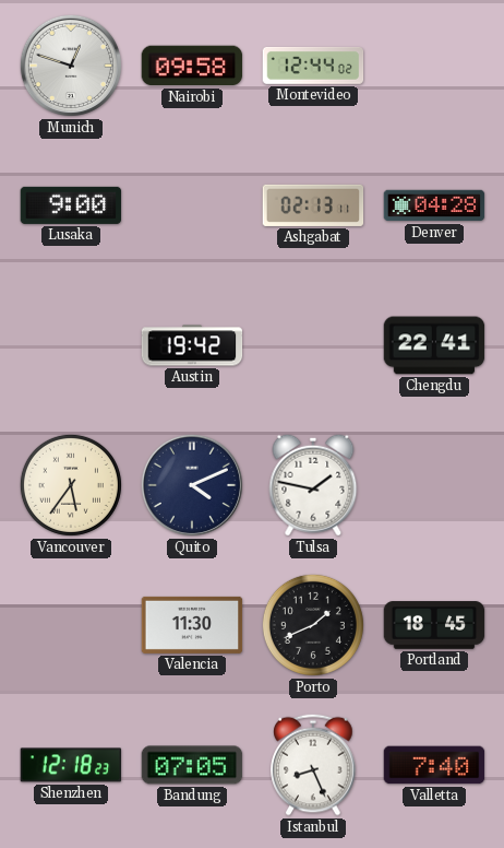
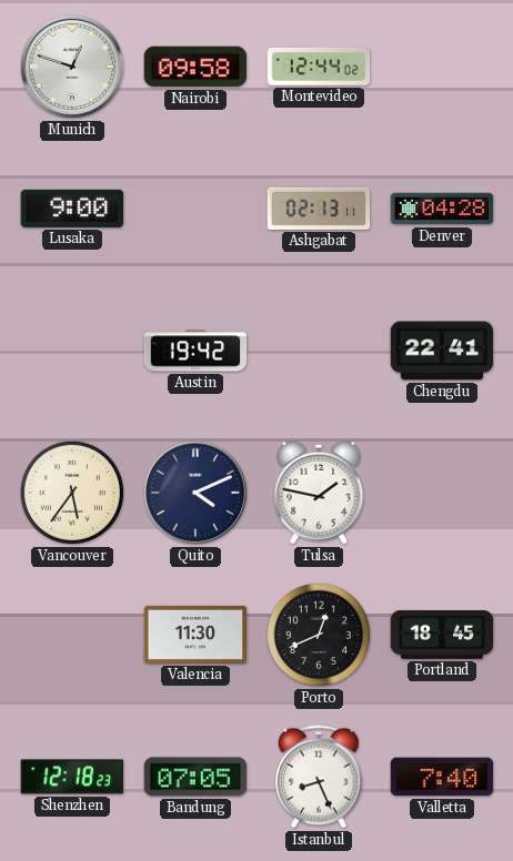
Porto: 1:41 -> 12:41
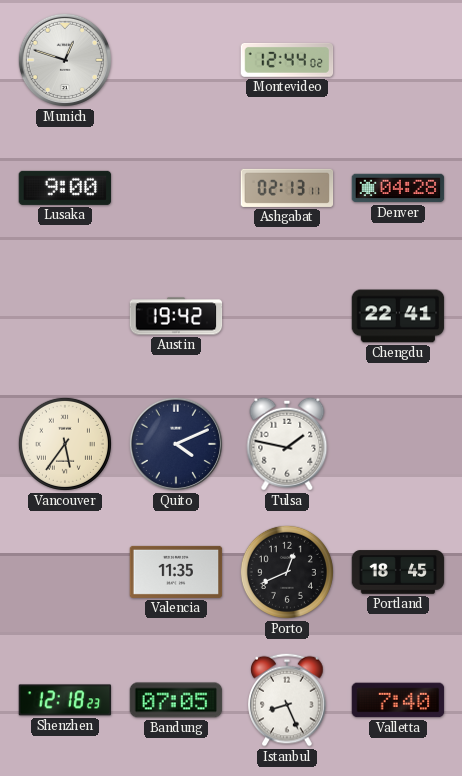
Nairobi: 09:58 -> none
Valencia: 11:30 -> 11:35
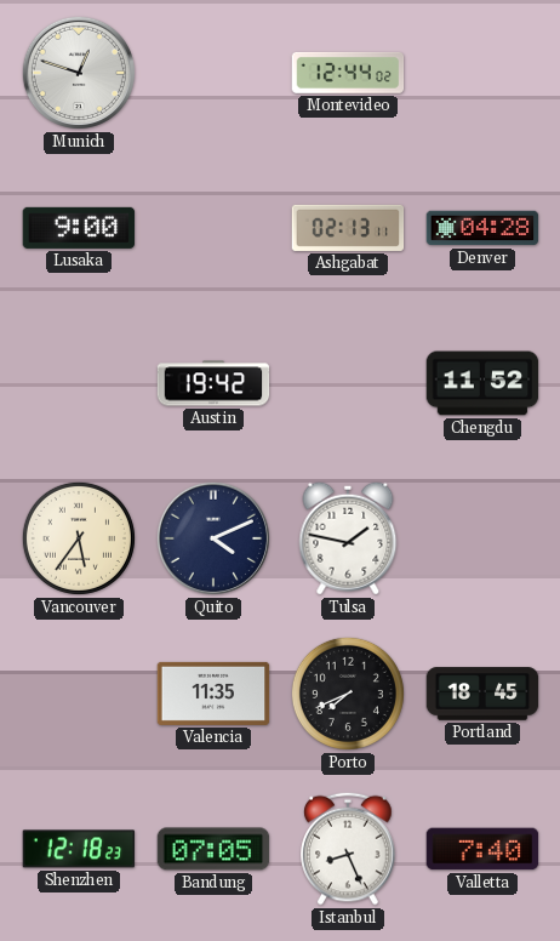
Chengdu: 22:41 -> 11:52
Porto: 12:41 -> 7:41
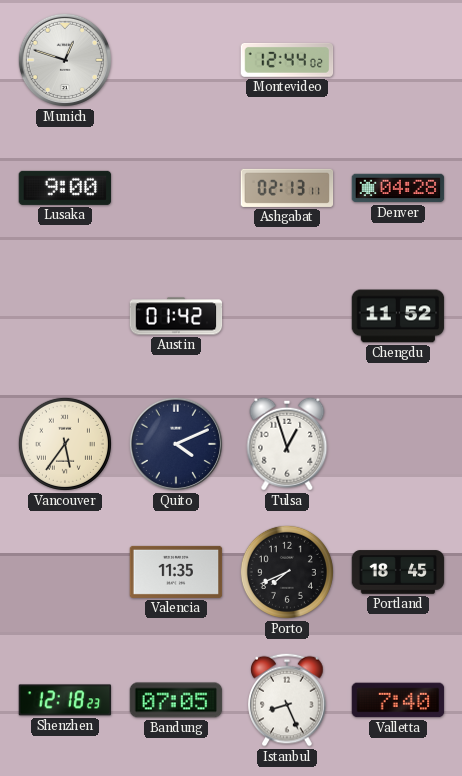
Austin: 19:42 -> 01:42
Tulsa: 1:47 -> 12:57
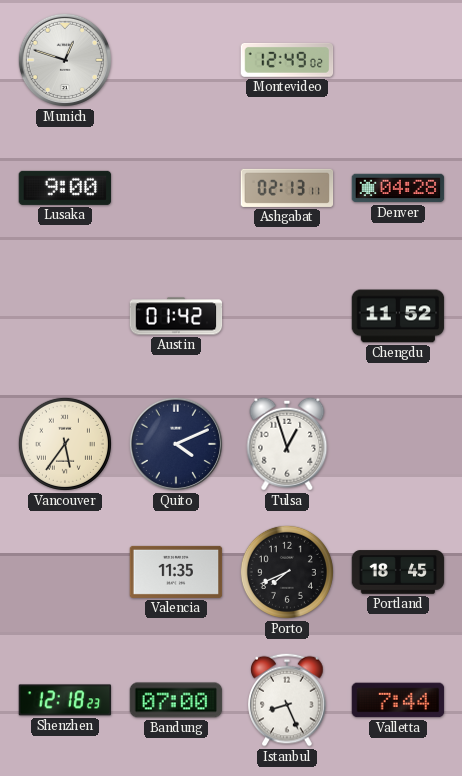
Montevideo: 12:44 -> 12:49
Bandung: 07:05 -> 07:00
Valletta: 7:40 -> 7:44
